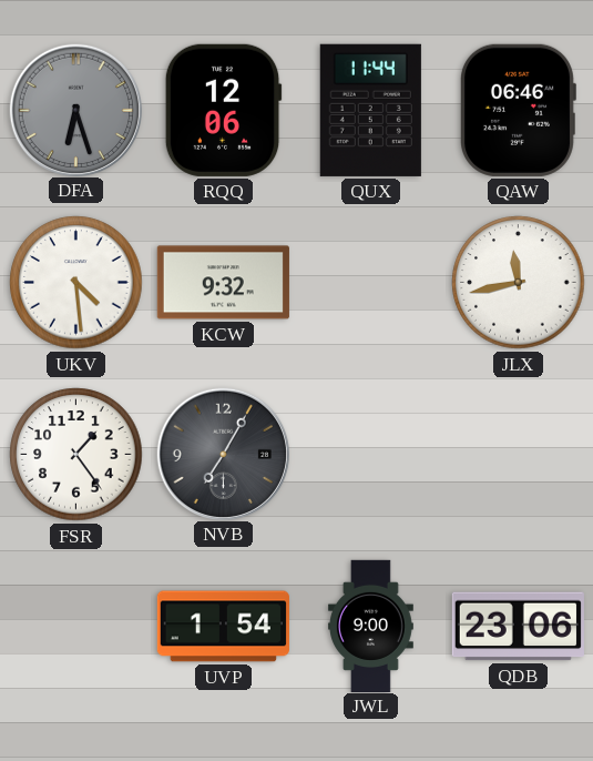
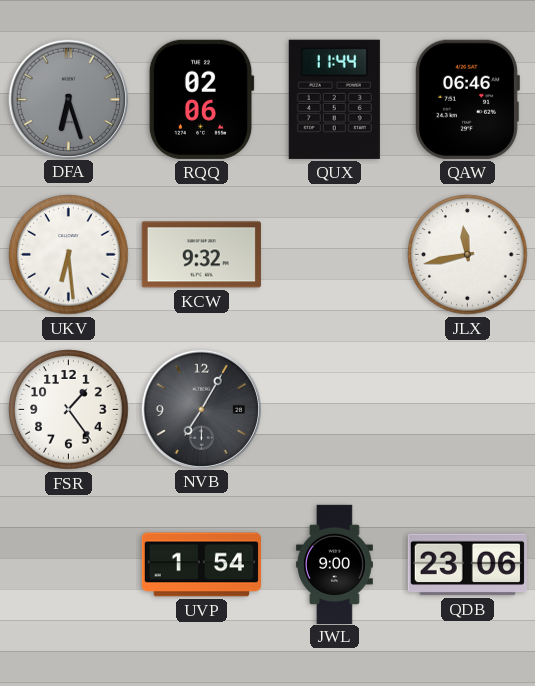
RQQ: 12:06 -> 02:06
UKV: 4:29 -> 6:29
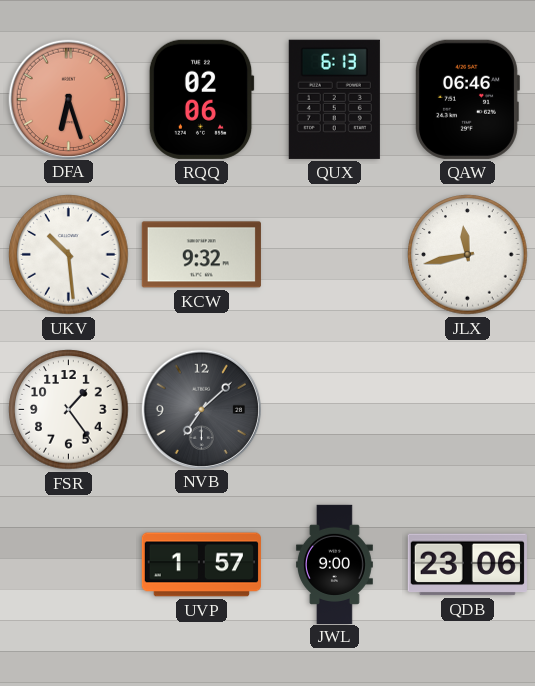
DFA dial: grey -> salmon
QUX: 11:44 -> 6:13
UKV: 6:29 -> 10:29
NVB: 7:05 -> 7:08
UVP: 1:54 -> 1:57
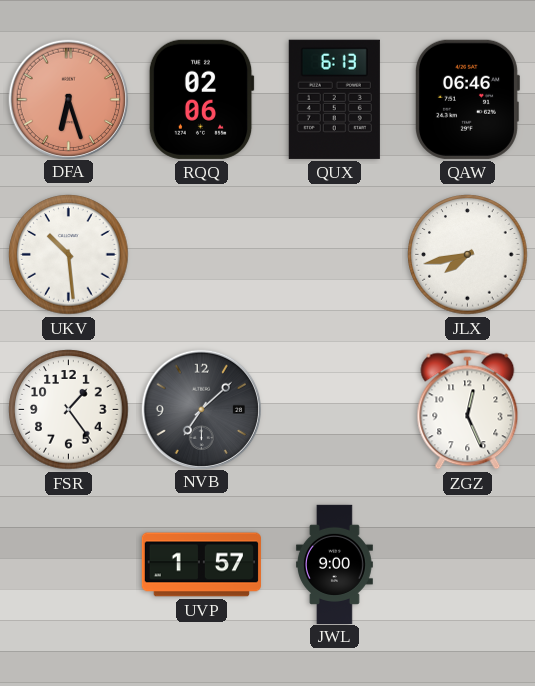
KCW: 9:32 -> none
JLX: 11:43 -> 7:43
ZGZ: none -> 12:26
QDB: 23:06 -> none
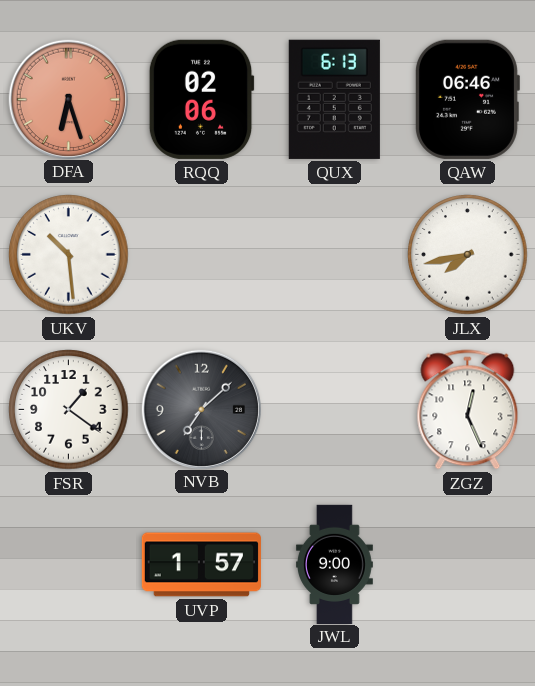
FSR: 1:24 -> 1:21
